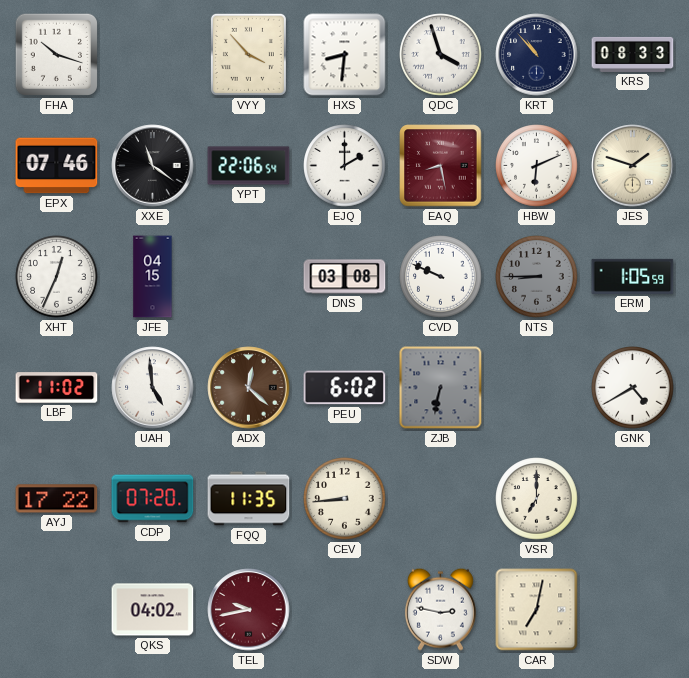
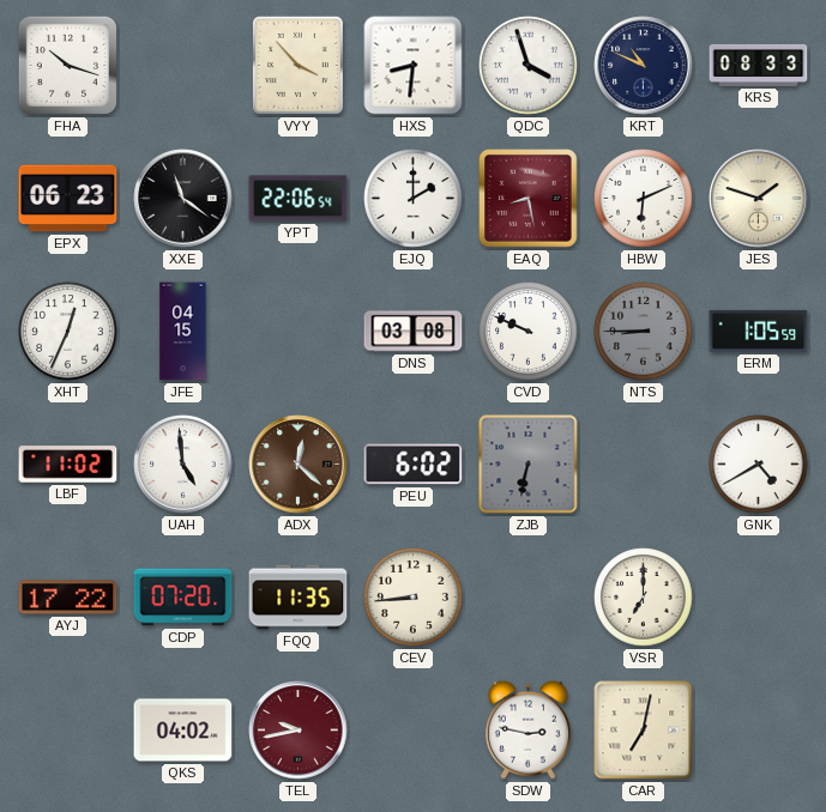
KRT: 10:53 -> 10:49
EPX: 07:46 -> 06:23
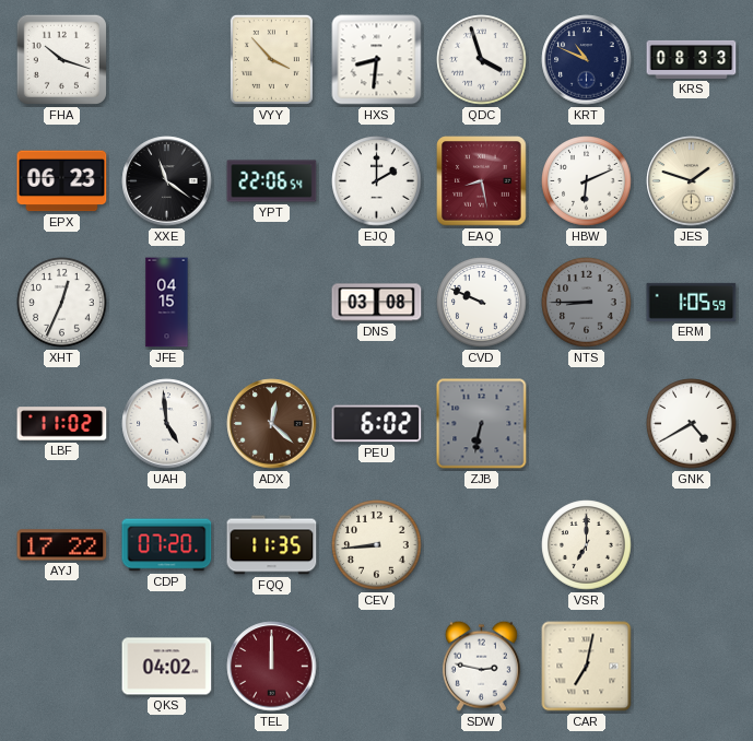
TEL: 9:43 -> 12:00
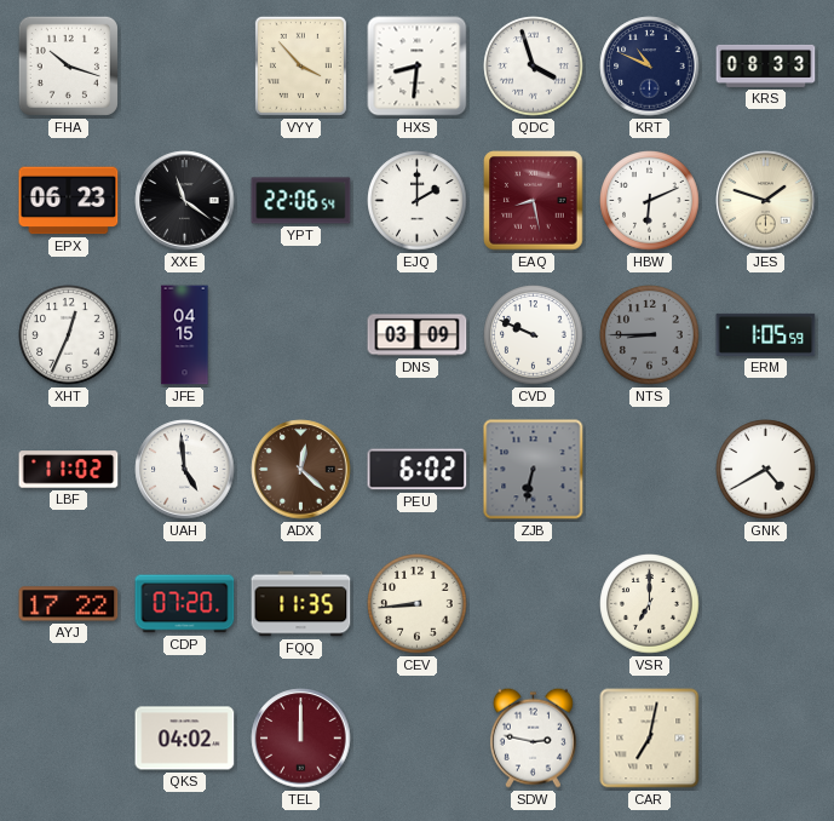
DNS: 03:08 -> 03:09
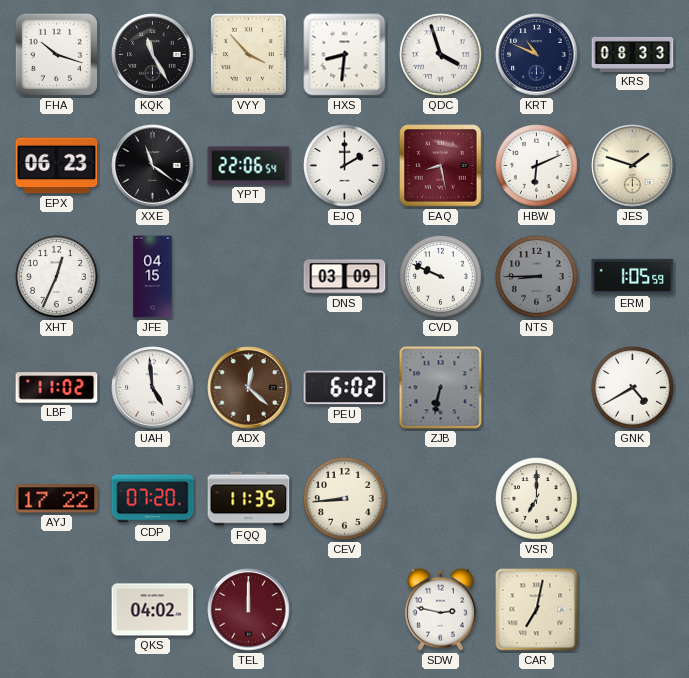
KQK: none -> 11:25
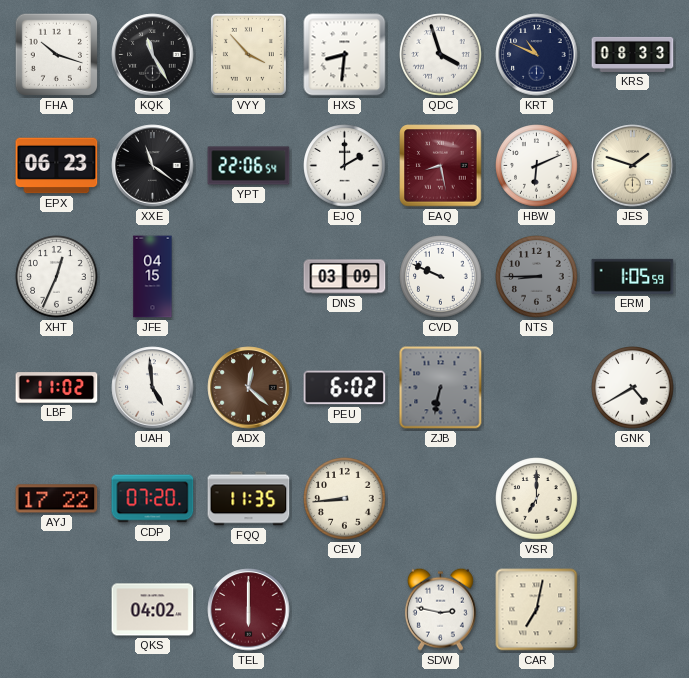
TEL: 12:00 -> 6:00
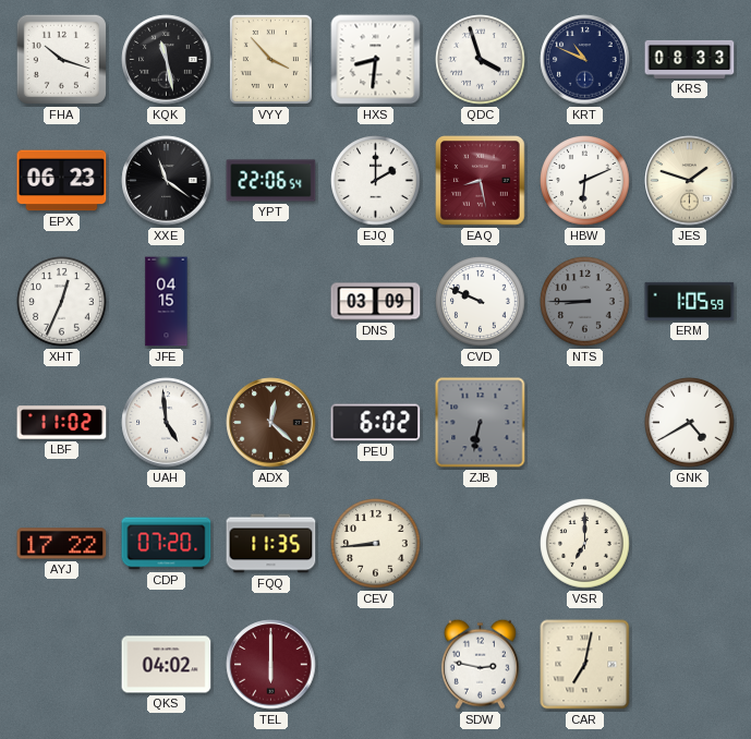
KQK: 11:25 -> 11:28
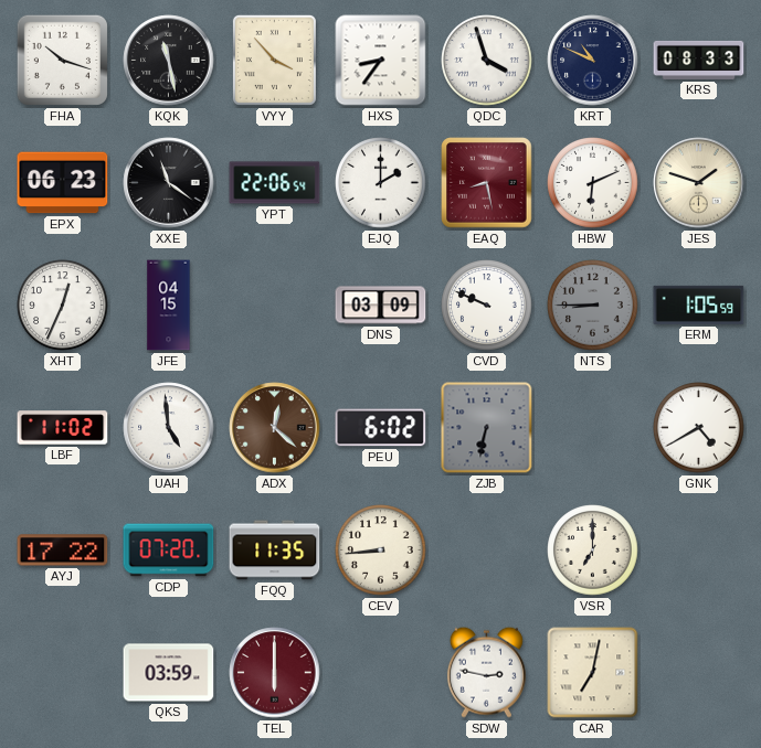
HXS: 8:31 -> 8:36
QKS: 04:02 -> 03:59
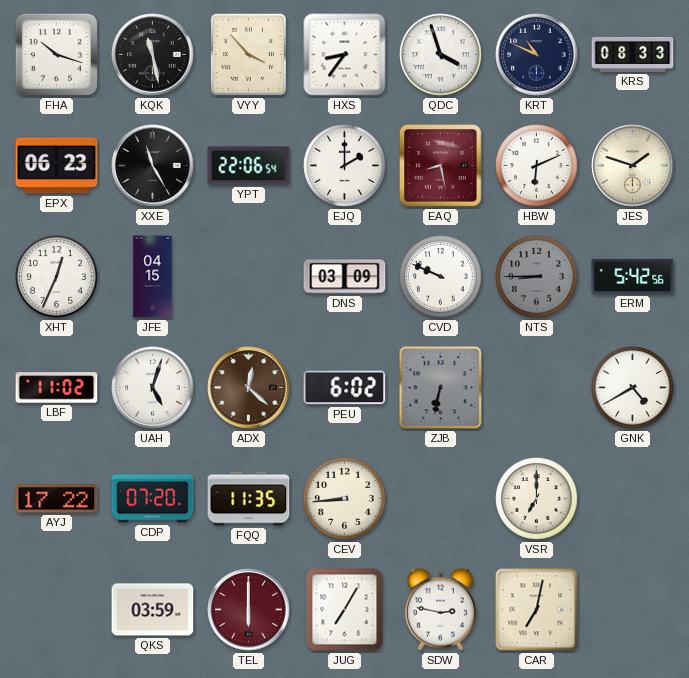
XXE: 11:21 -> 11:25
ERM: 1:05 -> 5:42
UAH: 4:59 -> 5:03
JUG: none -> 7:05
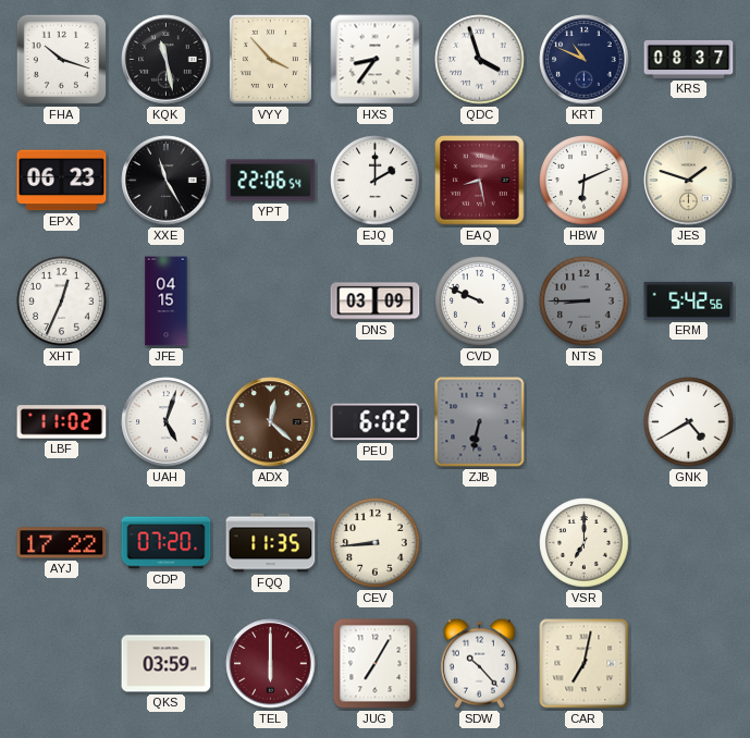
KRS: 08:33 -> 08:37
SDW: 2:47 -> 10:23
